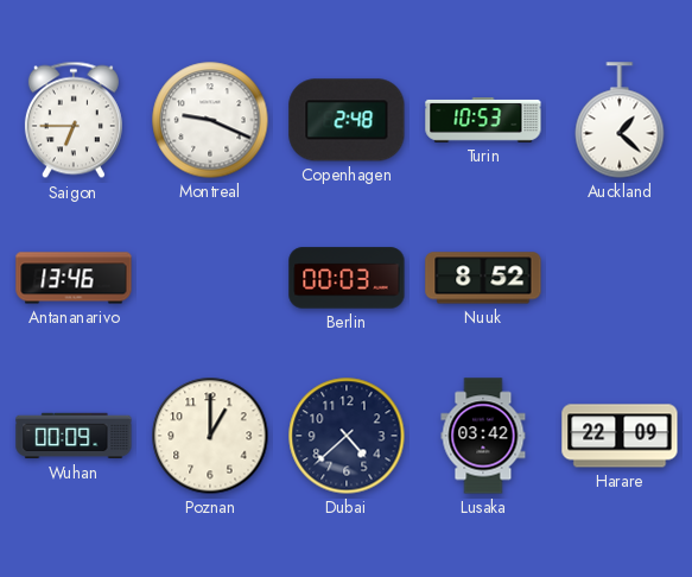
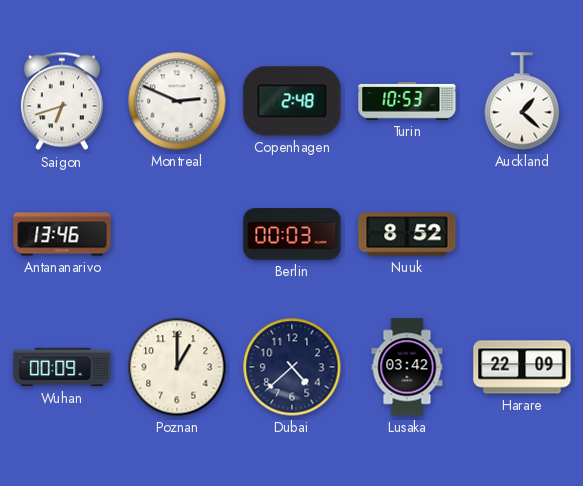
Saigon: 6:45 -> 6:42
Montreal: 9:19 -> 2:49
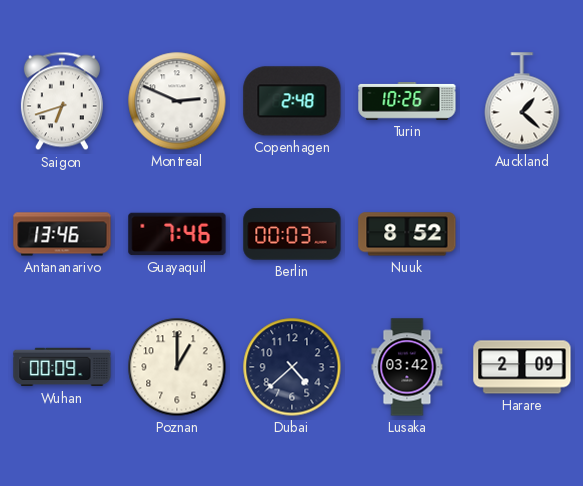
Turin: 10:53 -> 10:26
Guayaquil: none -> 7:46
Harare: 22:09 -> 2:09
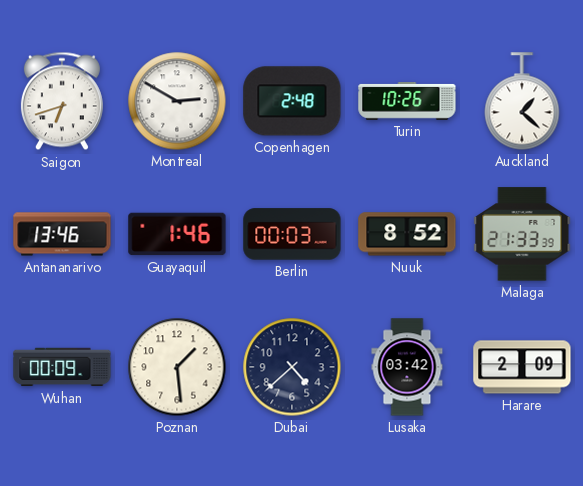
Montreal: 2:49 -> 2:50
Guayaquil: 7:46 -> 1:46
Malaga: none -> 21:33
Poznan: 1:00 -> 1:29
